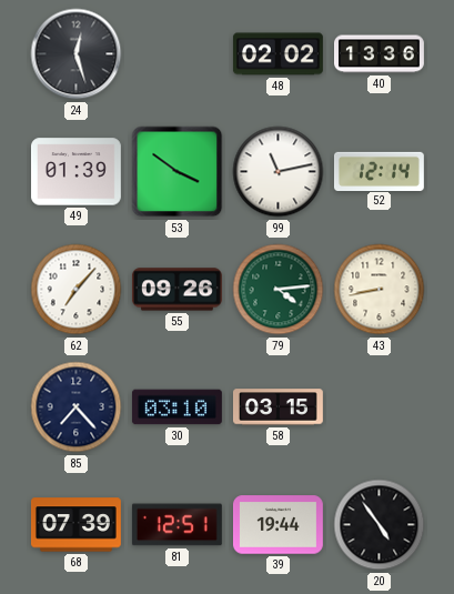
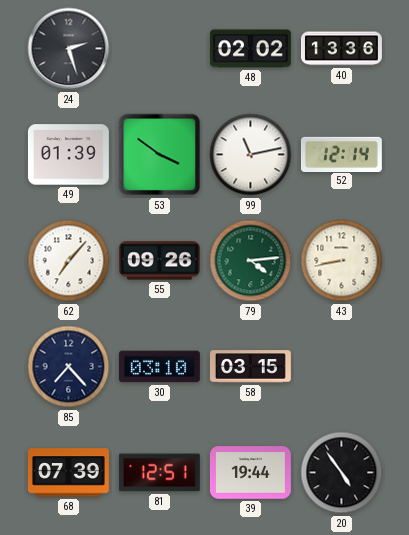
24: 12:27 -> 2:27
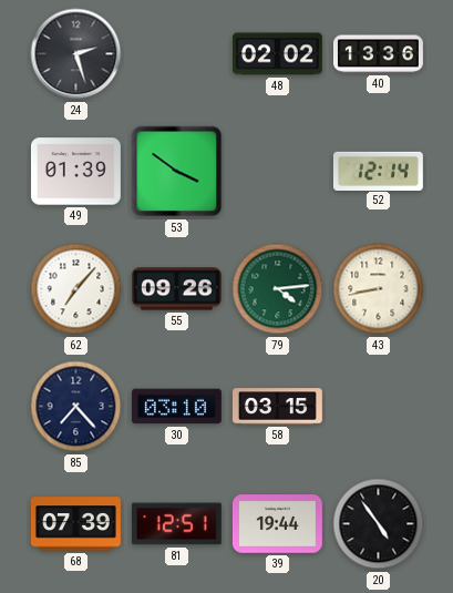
99: 11:13 -> none
